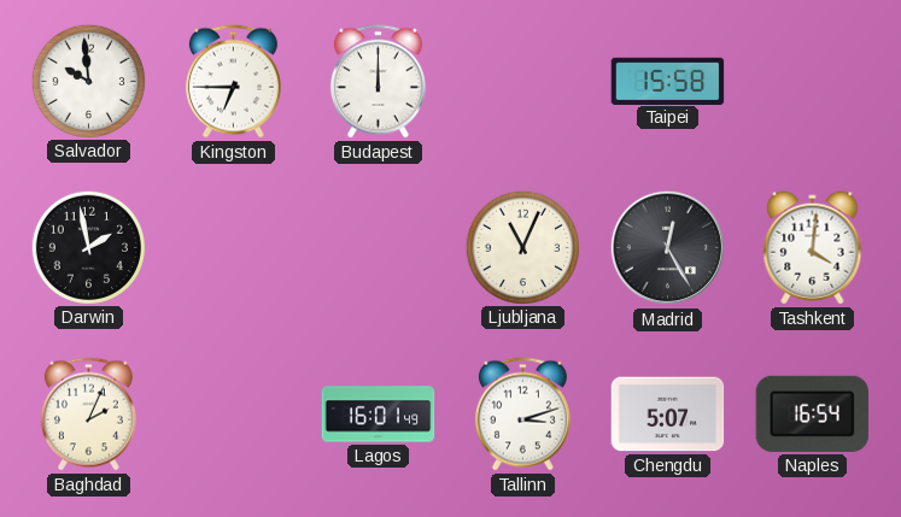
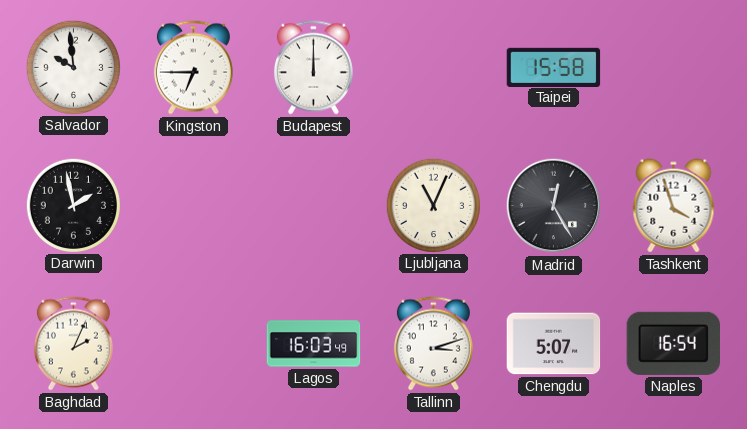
Tashkent: 4:01 -> 3:57
Lagos: 16:01 -> 16:03
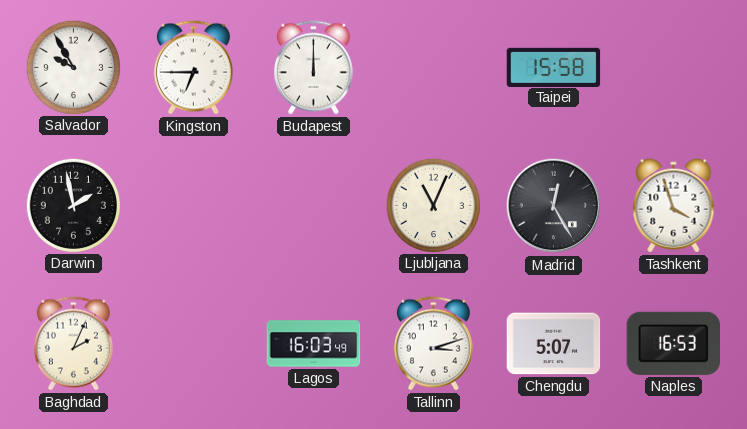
Salvador: 9:59 -> 9:55
Naples: 16:54 -> 16:53
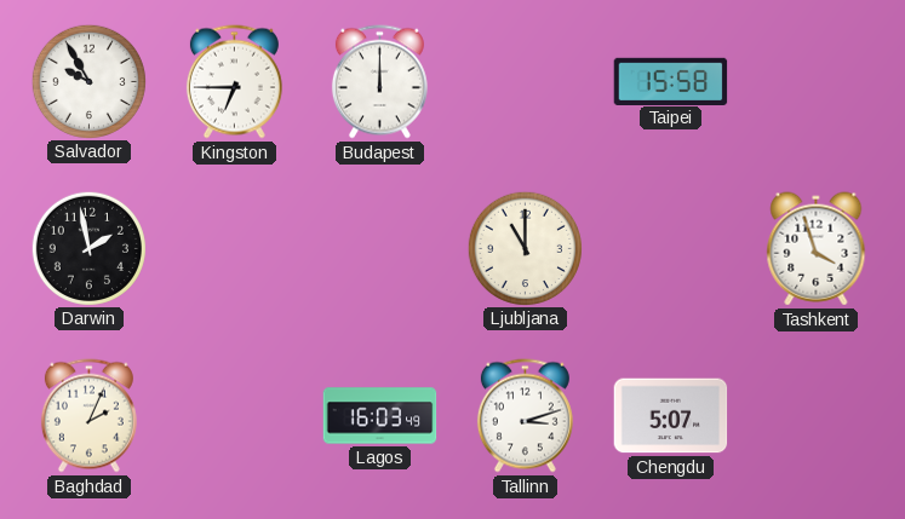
Ljubljana: 11:04 -> 11:00
Madrid: 12:25 -> none
Naples: 16:53 -> none
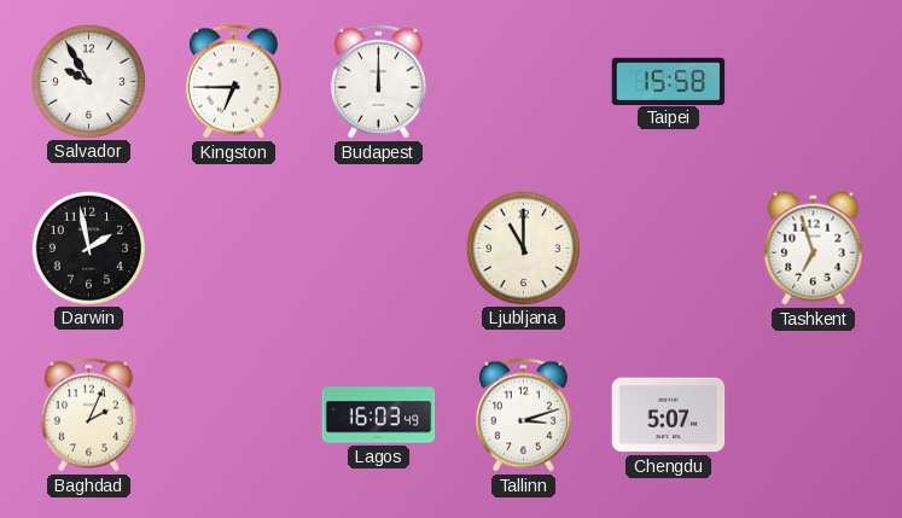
Tashkent: 3:57 -> 6:57
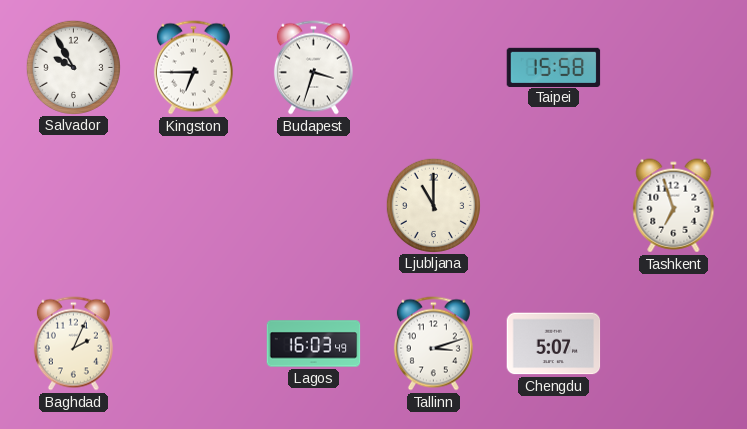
Budapest: 12:00 -> 3:33
Darwin: 1:58 -> none
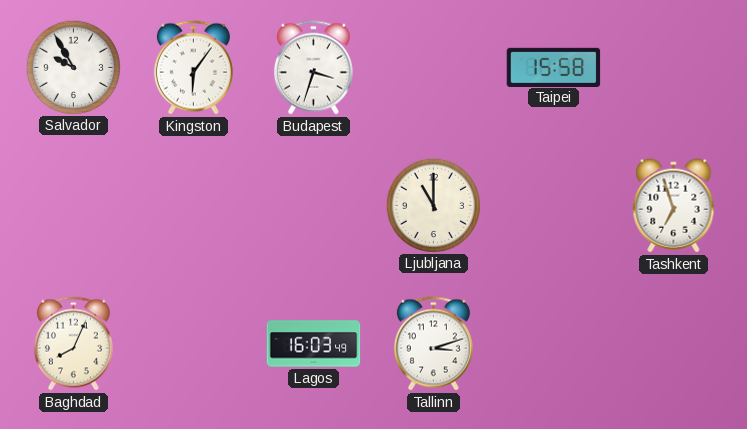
Kingston: 6:45 -> 6:06
Baghdad: 2:04 -> 8:04
Chengdu: 5:07 -> none
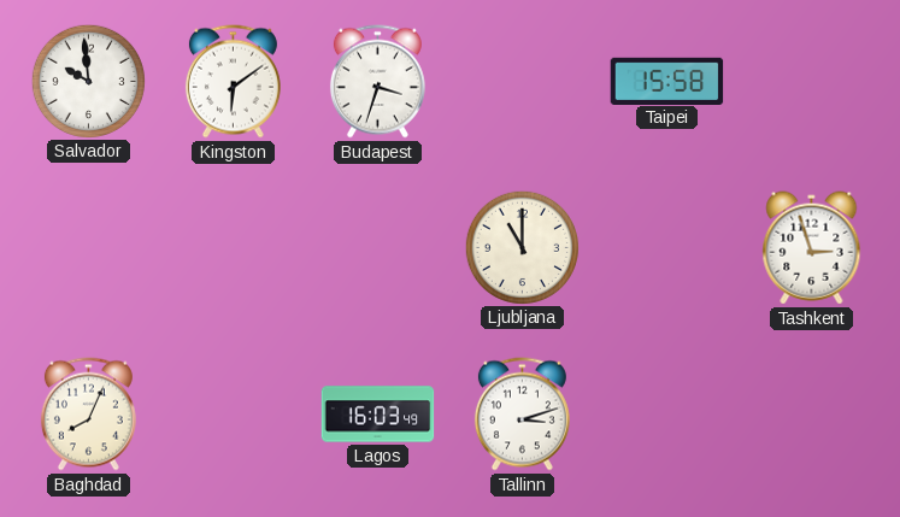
Salvador: 9:55 -> 9:59
Kingston: 6:06 -> 6:09
Tashkent: 6:57 -> 2:57
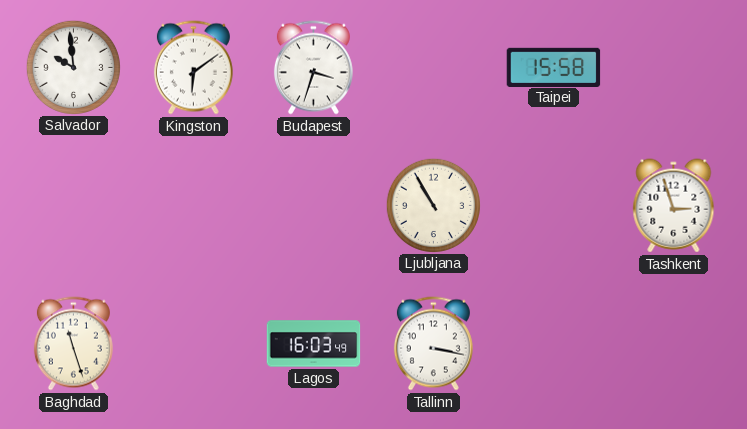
Ljubljana: 11:00 -> 10:55
Baghdad: 8:04 -> 11:27
Tallinn: 3:12 -> 3:17
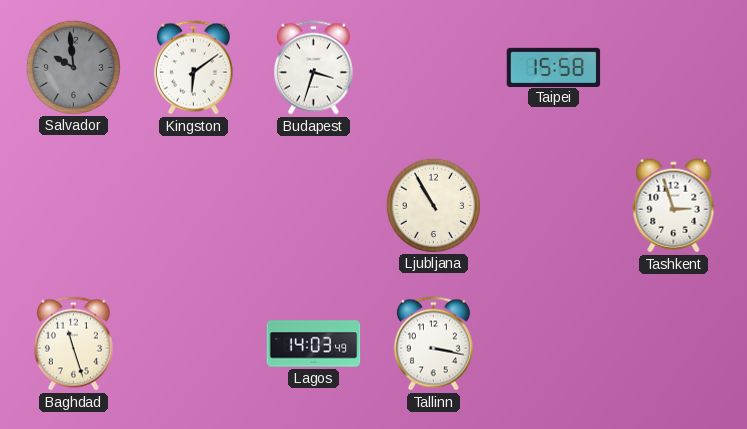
Salvador dial: white -> grey
Lagos: 16:03 -> 14:03
